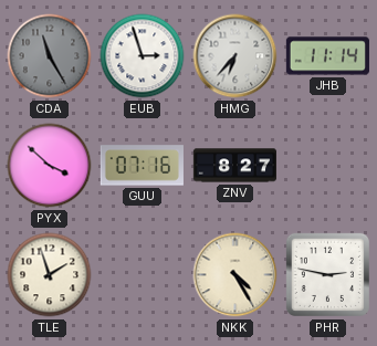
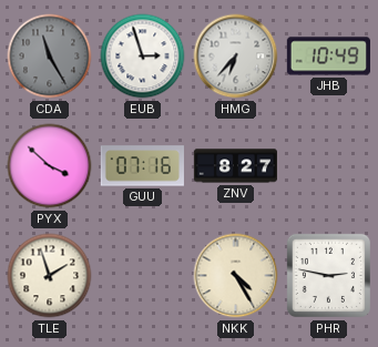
JHB: 11:14 -> 10:49
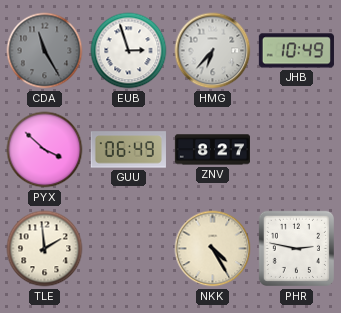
GUU: 07:16 -> 06:49
TLE: 1:57 -> 1:59
